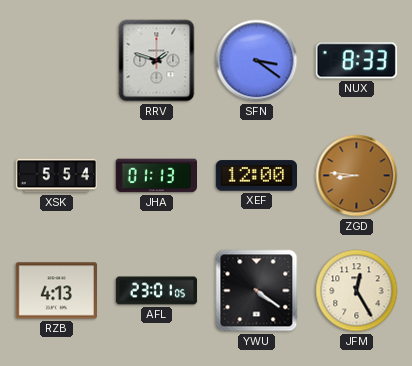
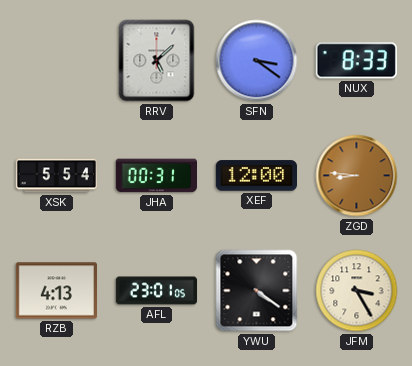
RRV: 1:48 -> 5:08
JHA: 01:13 -> 00:31
JFM: 12:25 -> 3:25
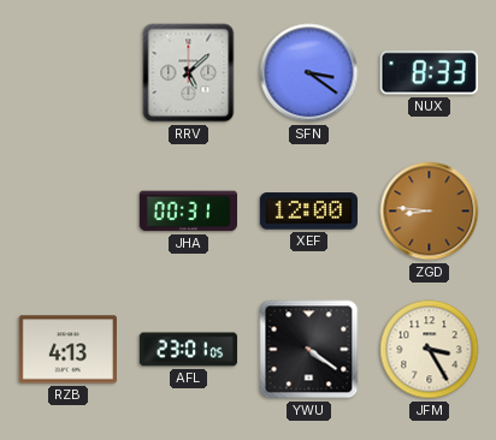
XSK: 5:54 -> none
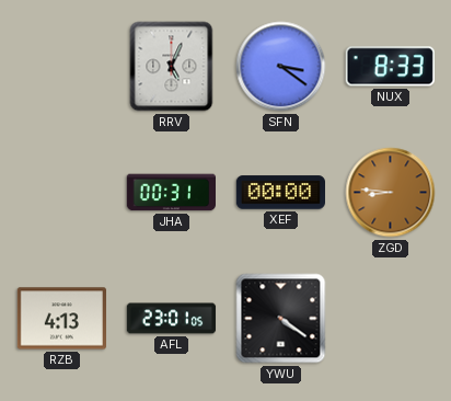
RRV: 5:08 -> 5:04
XEF: 12:00 -> 00:00
JFM: 3:25 -> none
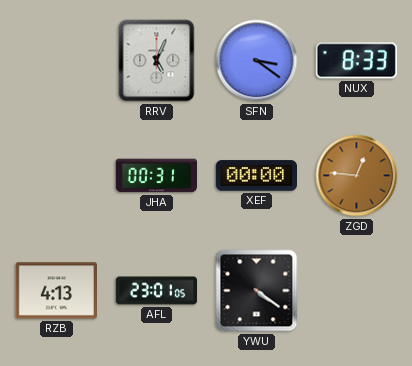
ZGD: 8:46 -> 12:46
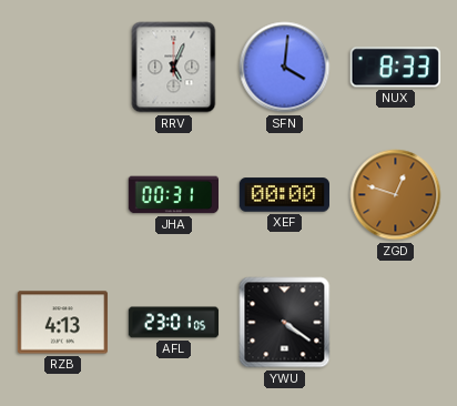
SFN: 3:21 -> 4:01
ZGD: 12:46 -> 12:48
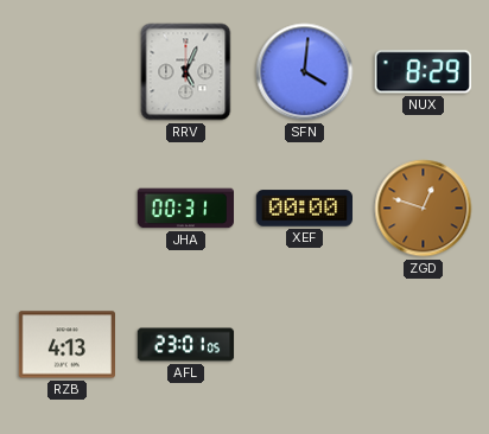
NUX: 8:33 -> 8:29
YWU: 4:21 -> none
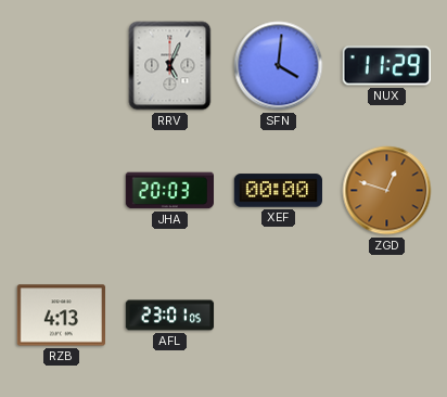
NUX: 8:29 -> 11:29
JHA: 00:31 -> 20:03
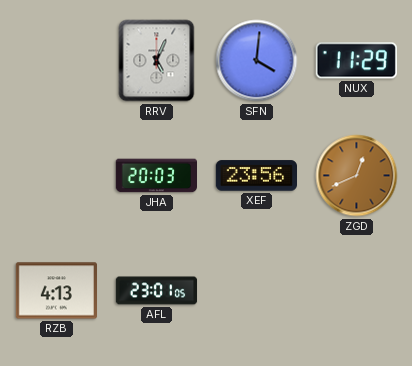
XEF: 00:00 -> 23:56
ZGD: 12:48 -> 12:41
